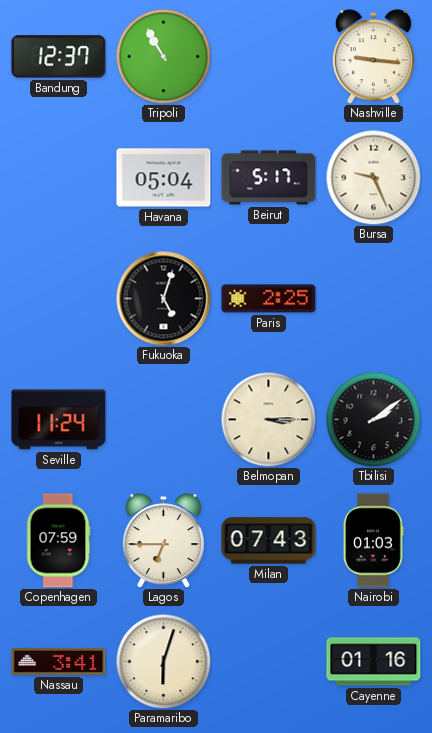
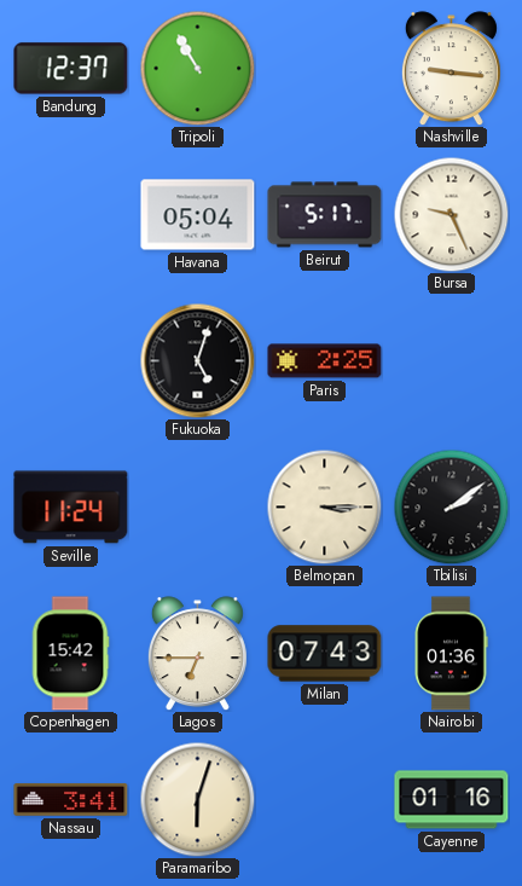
Copenhagen: 07:59 -> 15:42
Nairobi: 01:03 -> 01:36
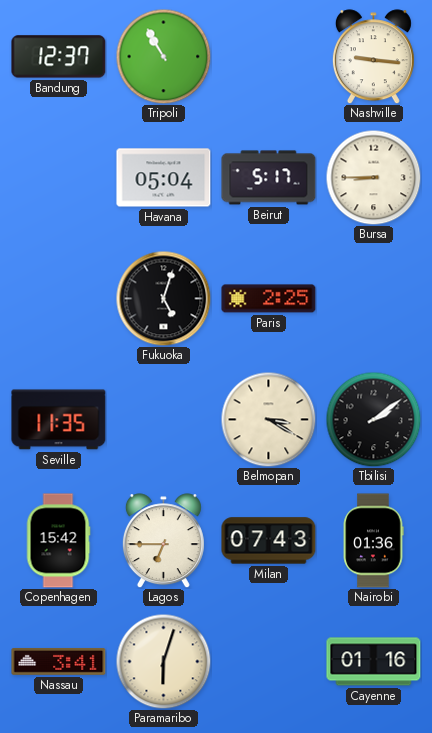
Bursa: 9:26 -> 8:45
Seville: 11:24 -> 11:35
Belmopan: 3:15 -> 3:20
